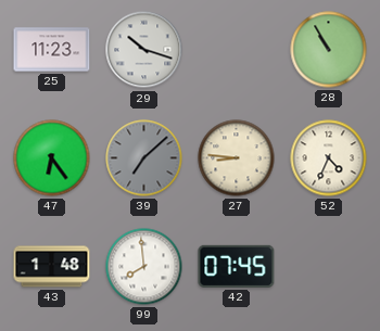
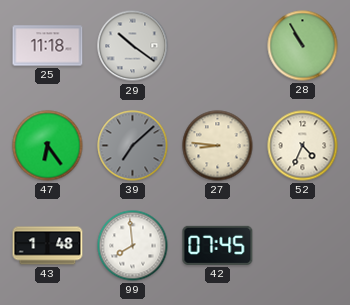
25: 11:23 -> 11:18
29: 10:18 -> 10:21
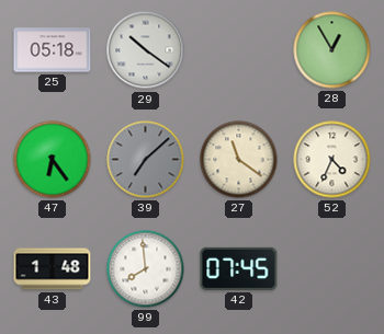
25: 11:18 -> 05:18
28: 10:55 -> 12:55
27: 8:46 -> 11:21
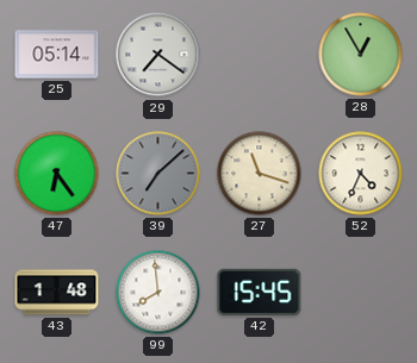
25: 05:18 -> 05:14
29: 10:21 -> 7:21
27: 11:21 -> 11:18
42: 07:45 -> 15:45
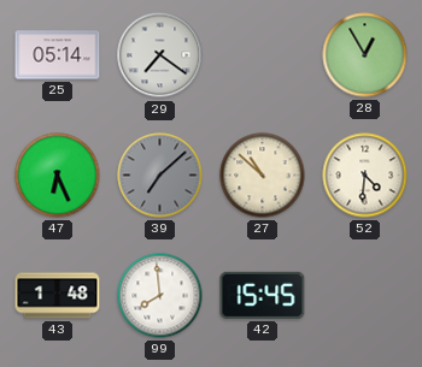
47: 6:24 -> 6:26
27: 11:18 -> 10:52
52: 4:34 -> 4:31
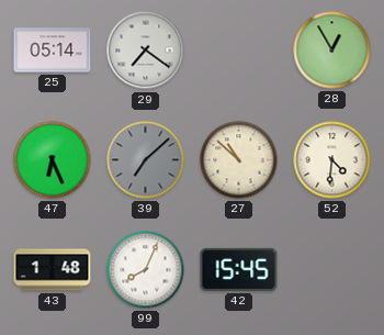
99: 7:59 -> 8:04
